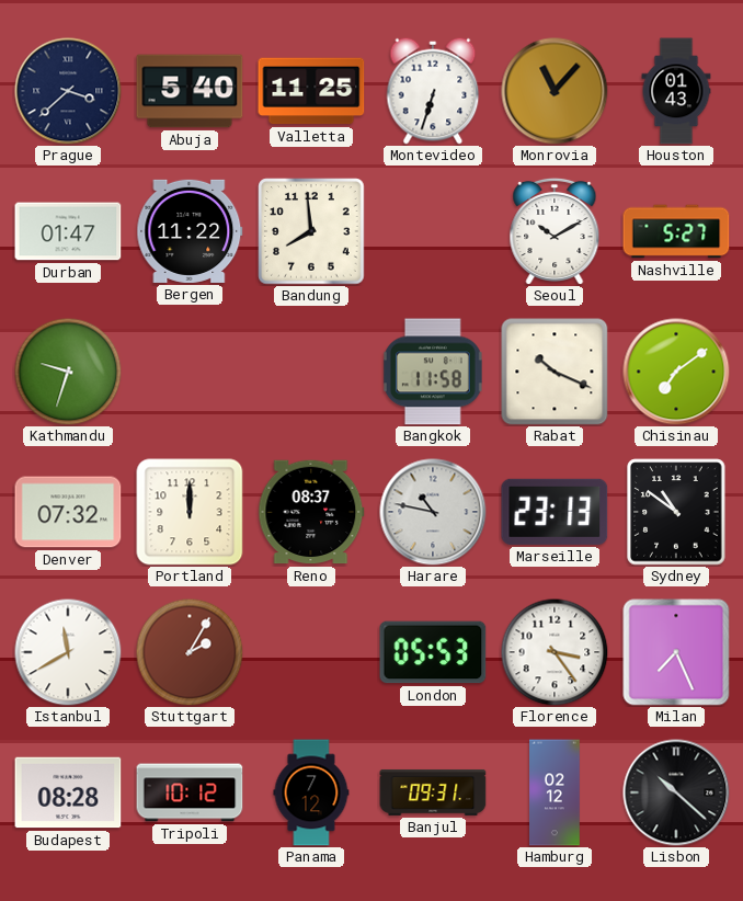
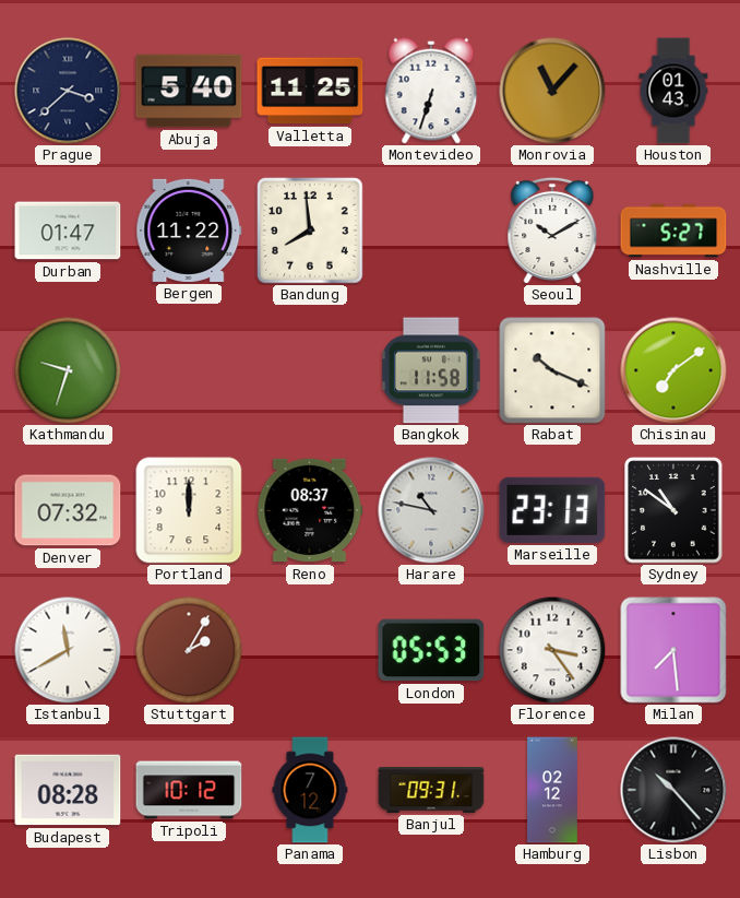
Milan: 7:26 -> 7:29
Lisbon: 10:22 -> 10:23
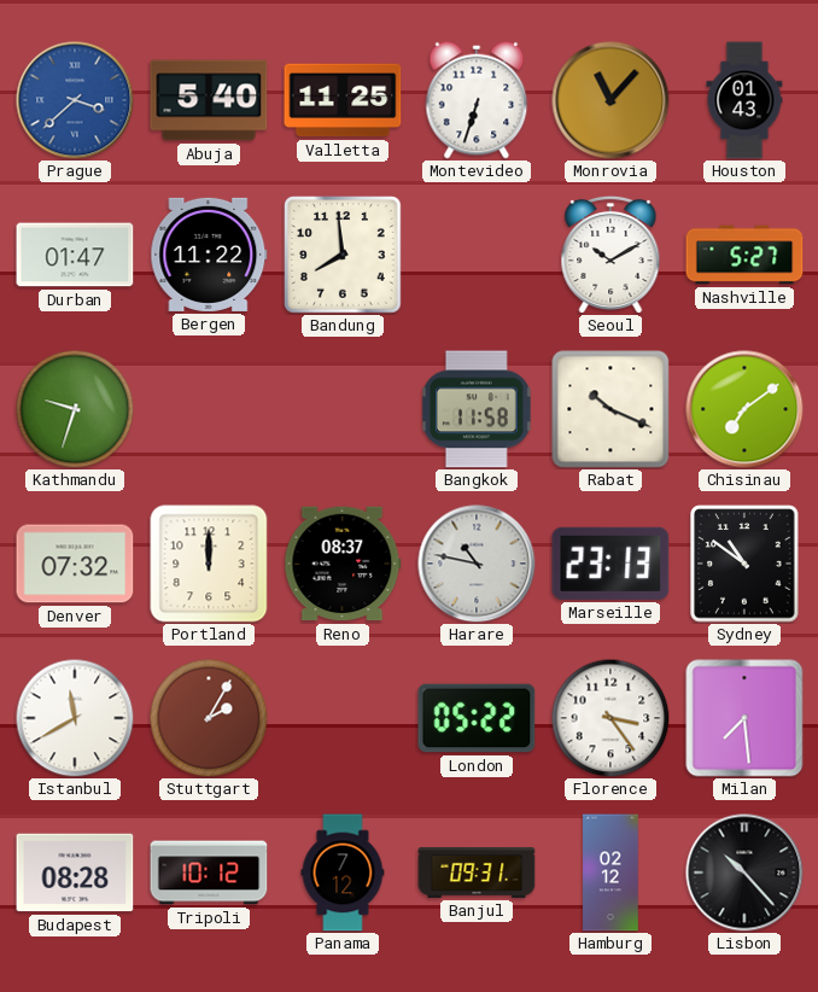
Prague dial: navy -> blue
London: 05:53 -> 05:22
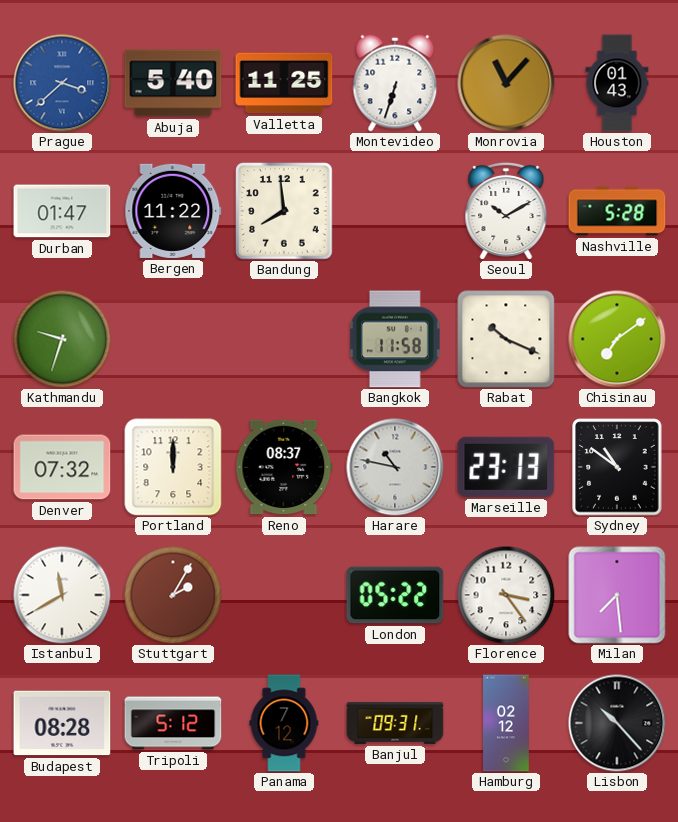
Nashville: 5:27 -> 5:28
Tripoli: 10:12 -> 5:12
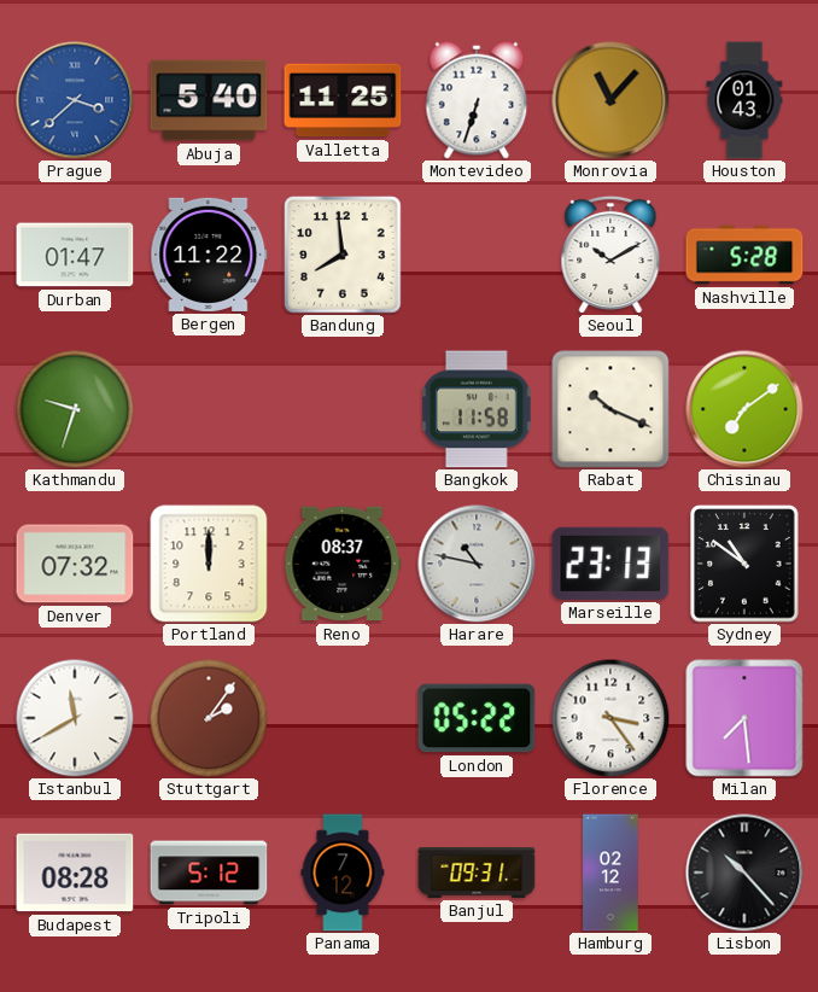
Stuttgart: 2:05 -> 2:06
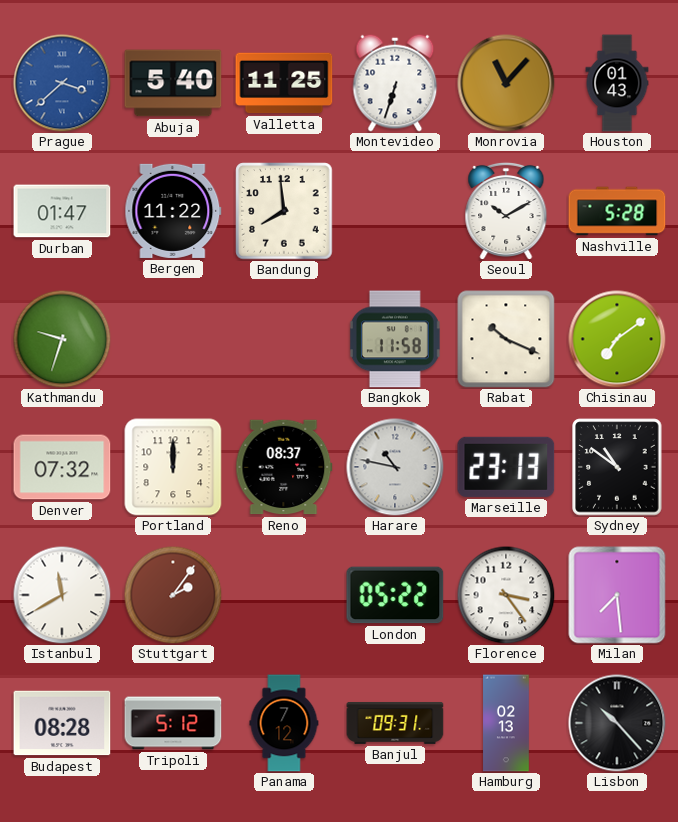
Hamburg: 02:12 -> 02:13
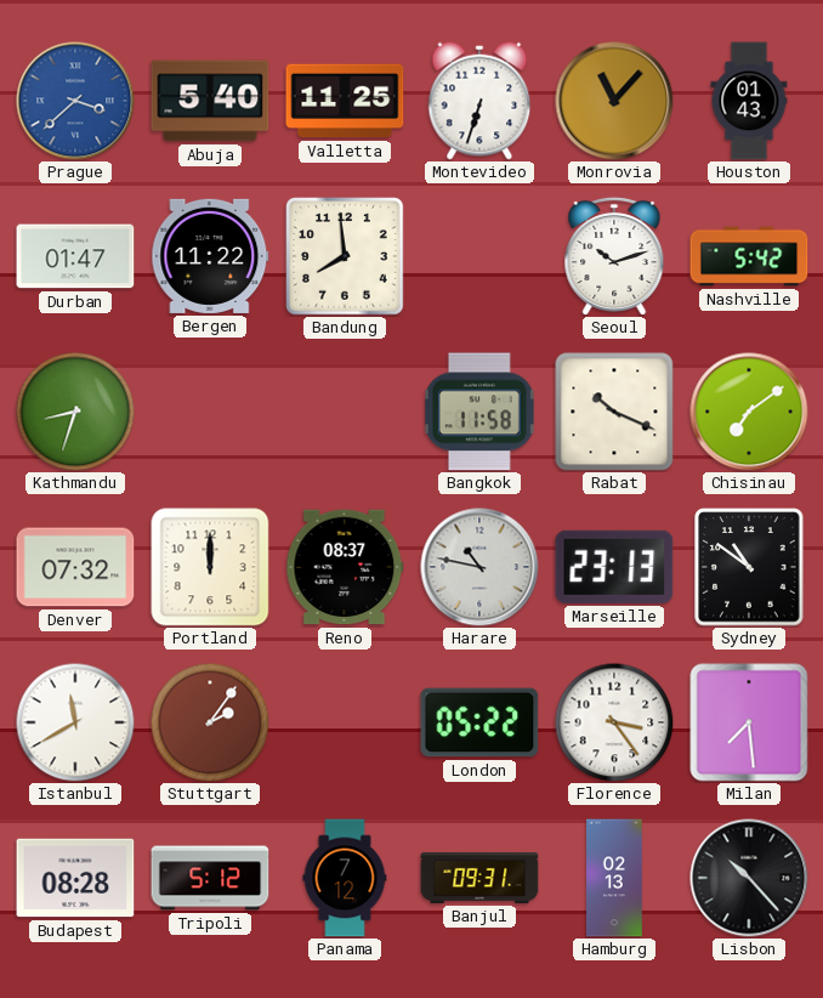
Seoul: 10:10 -> 10:12
Nashville: 5:28 -> 5:42
Kathmandu: 9:33 -> 8:33
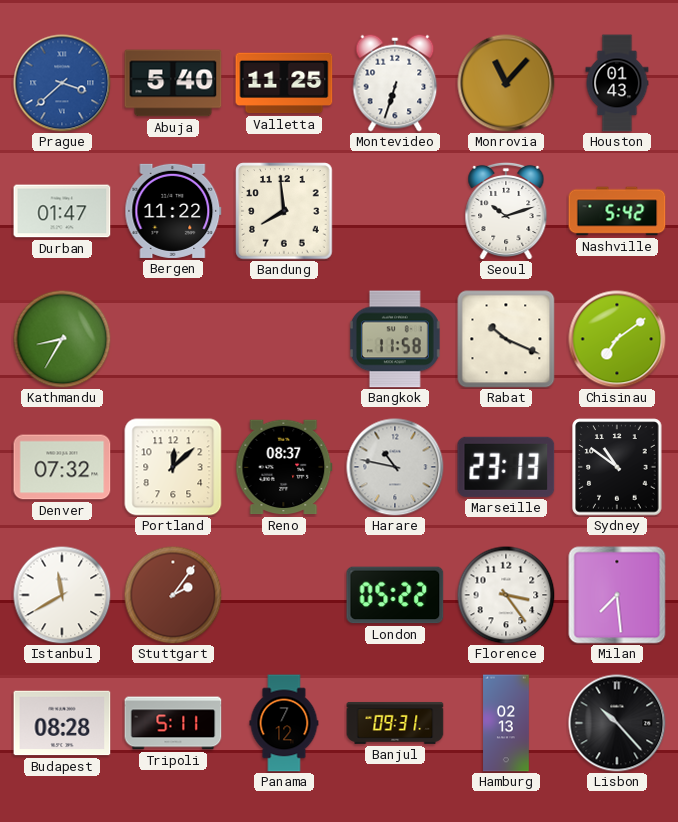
Kathmandu: 8:33 -> 8:35
Portland: 12:00 -> 12:08
Tripoli: 5:12 -> 5:11
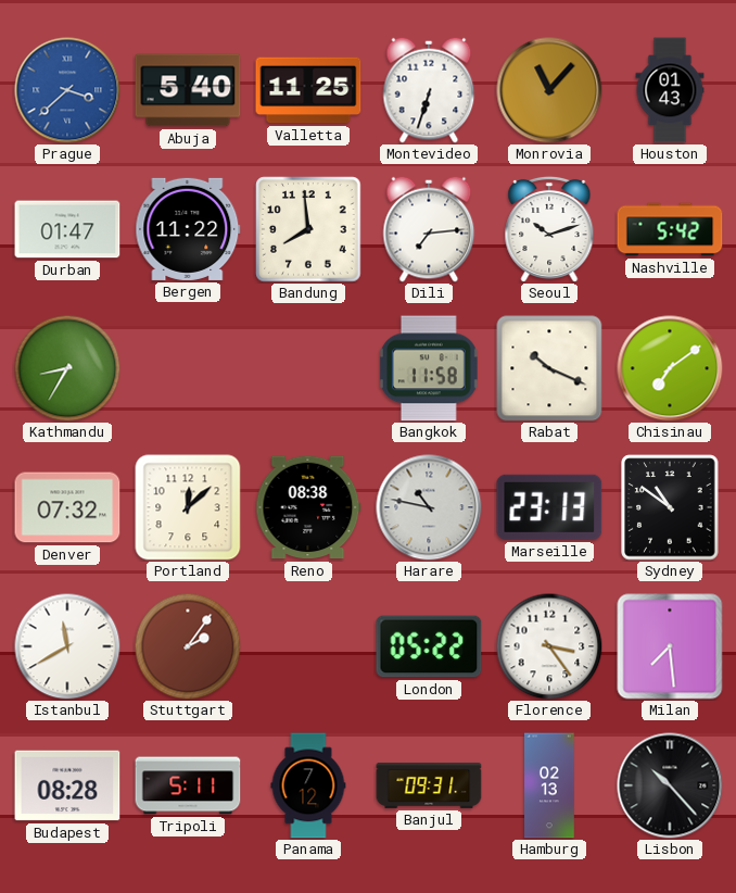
Dili: none -> 7:14
Reno: 08:37 -> 08:38
